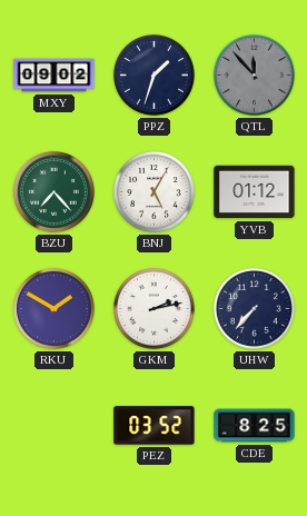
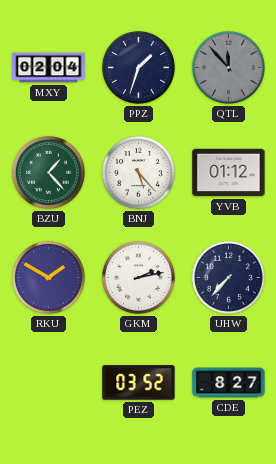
MXY: 09:02 -> 02:04
BZU: 7:23 -> 1:23
BNJ: 5:05 -> 5:23
CDE: 8:25 -> 8:27
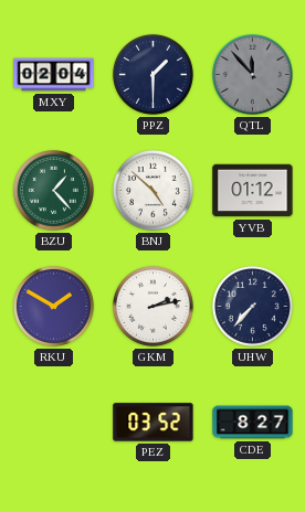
PPZ: 1:33 -> 1:30
BNJ: 5:23 -> 4:52
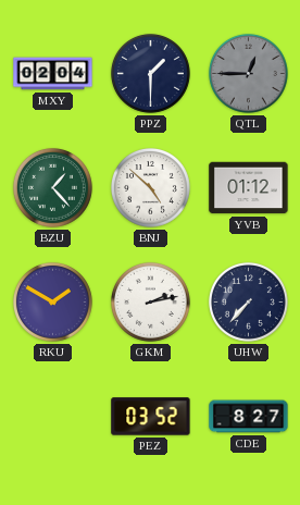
QTL: 11:53 -> 12:45
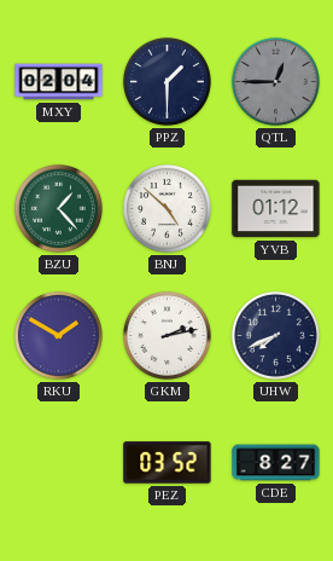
UHW: 7:37 -> 7:41
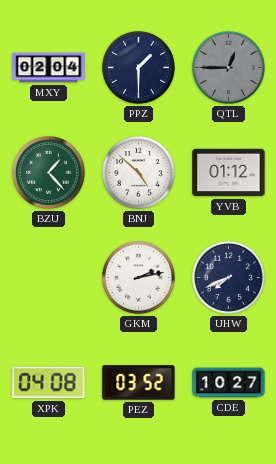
RKU: 1:50 -> none
XPK: none -> 04:08
CDE: 8:27 -> 10:27
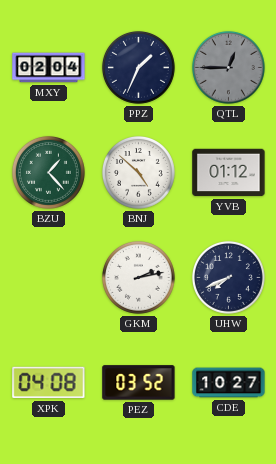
PPZ: 1:30 -> 1:34
